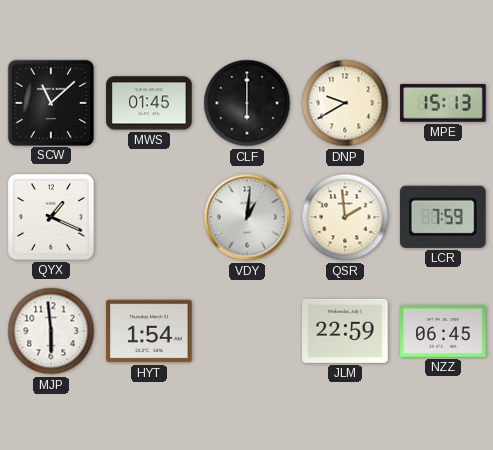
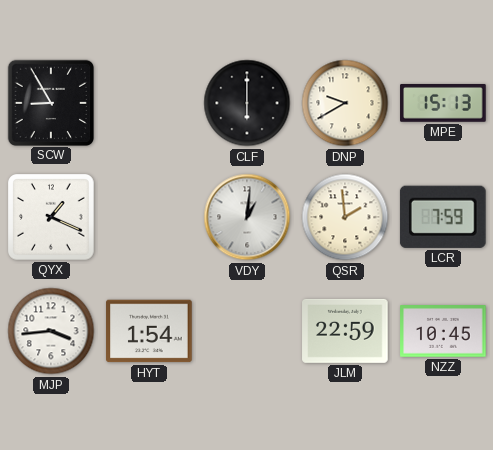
SCW: 11:08 -> 8:55
MWS: 01:45 -> none
MJP: 5:59 -> 3:44
NZZ: 06:45 -> 10:45
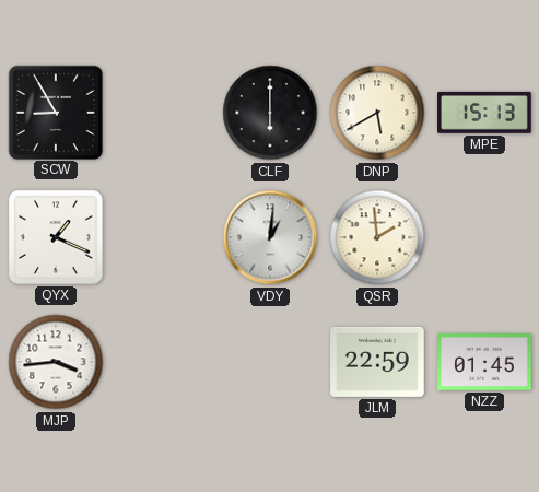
DNP: 9:40 -> 5:40
LCR: 7:59 -> none
HYT: 1:54 -> none
NZZ: 10:45 -> 01:45
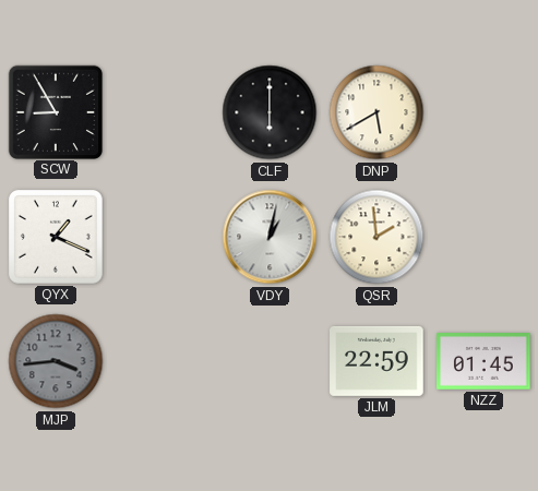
MPE: 15:13 -> none
VDY: 1:01 -> 1:02
MJP dial: white -> grey
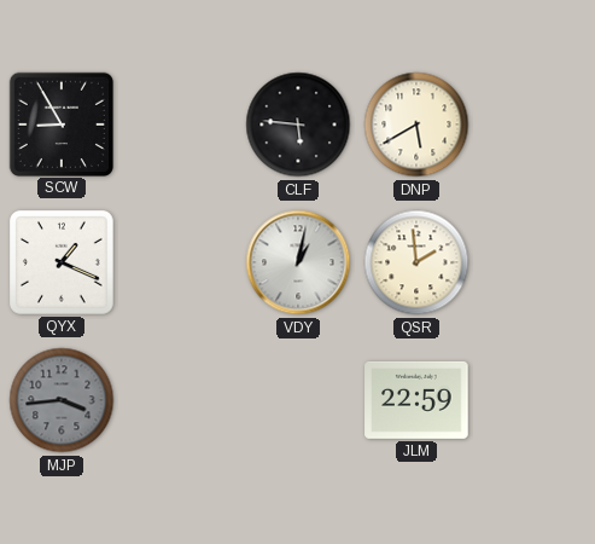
CLF: 6:00 -> 5:46
NZZ: 01:45 -> none
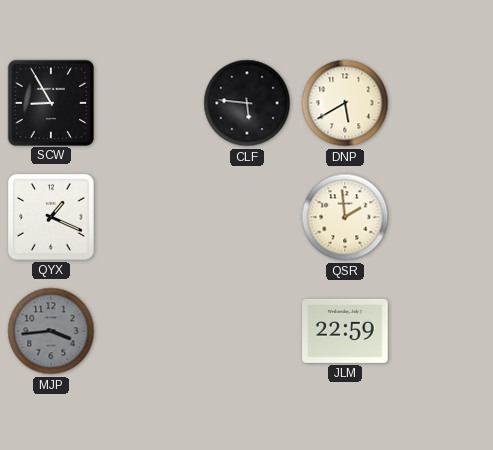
VDY: 1:02 -> none
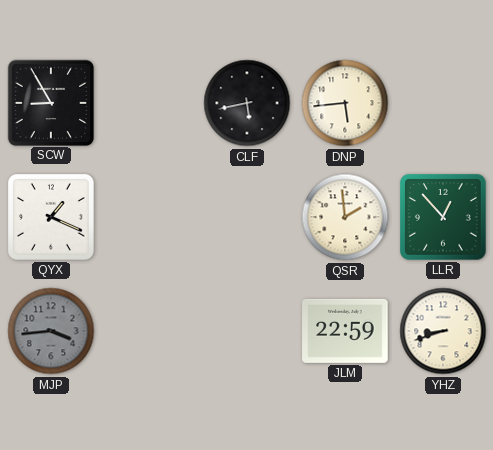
CLF: 5:46 -> 5:43
DNP: 5:40 -> 5:44
LLR: none -> 12:53
YHZ: none -> 8:42
